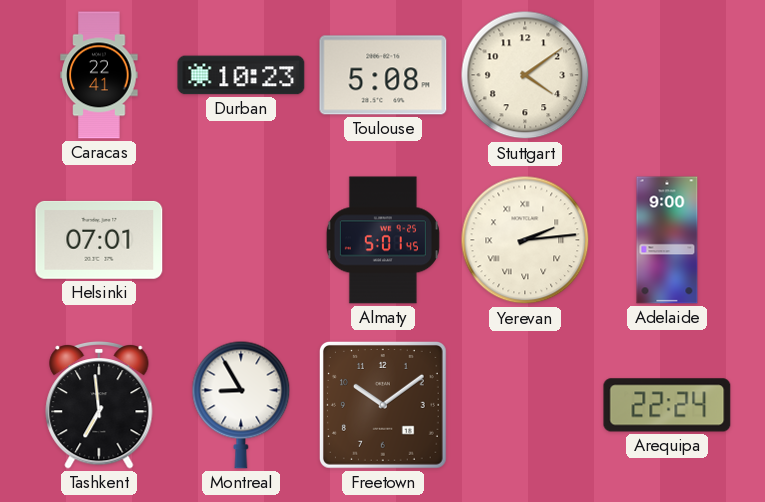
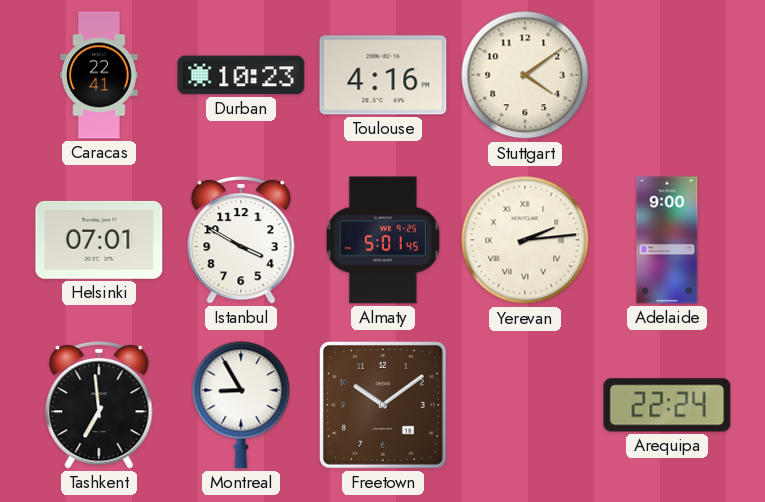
Toulouse: 5:08 -> 4:16
Istanbul: none -> 3:50
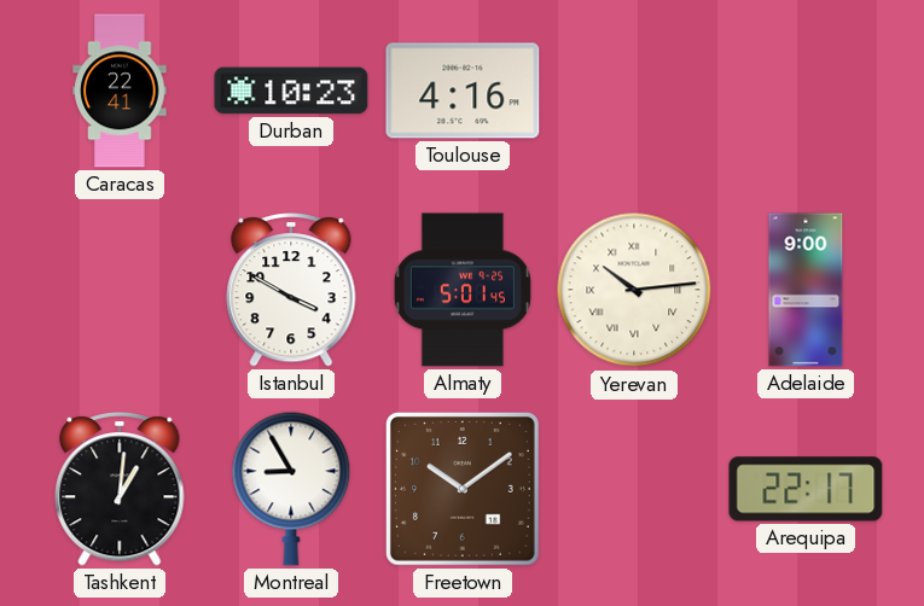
Stuttgart: 4:09 -> none
Helsinki: 07:01 -> none
Yerevan: 2:14 -> 10:14
Tashkent: 6:59 -> 1:01
Arequipa: 22:24 -> 22:17
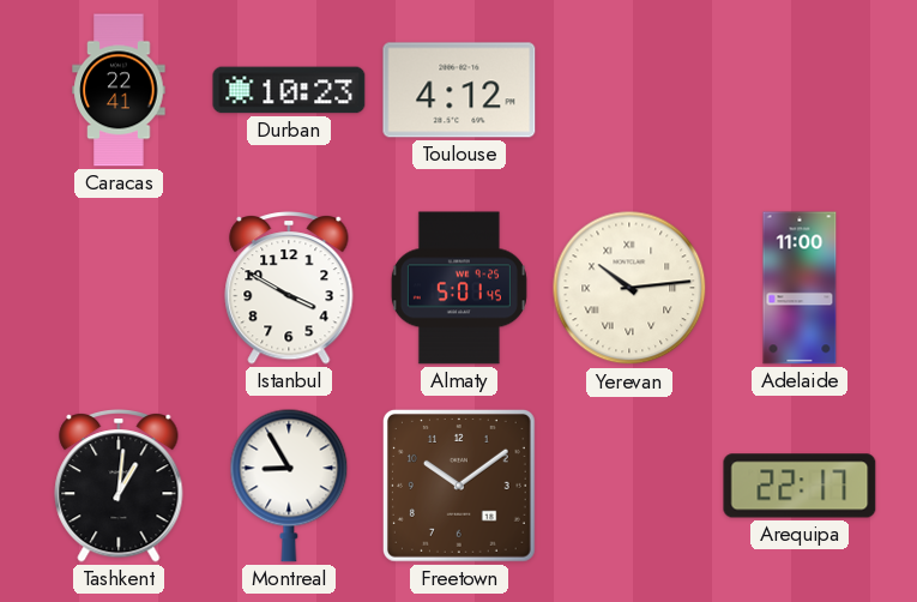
Toulouse: 4:16 -> 4:12
Adelaide: 9:00 -> 11:00
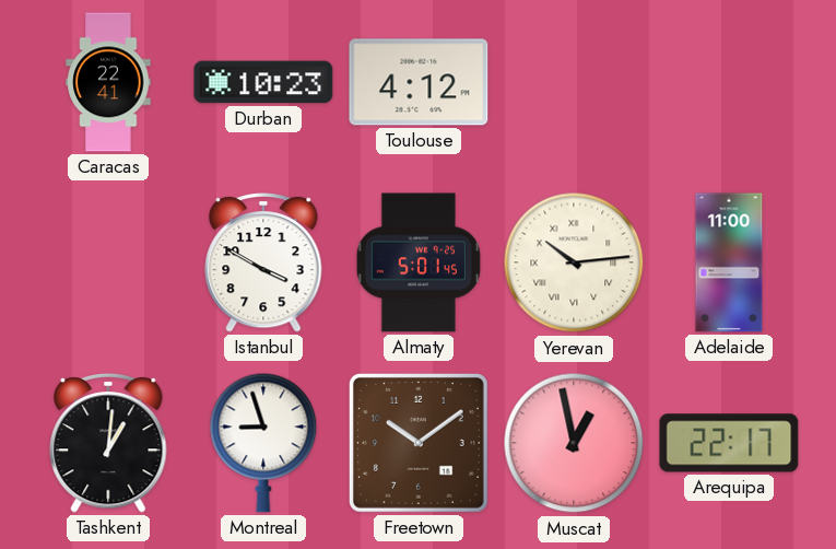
Montreal: 8:55 -> 8:57
Muscat: none -> 12:58
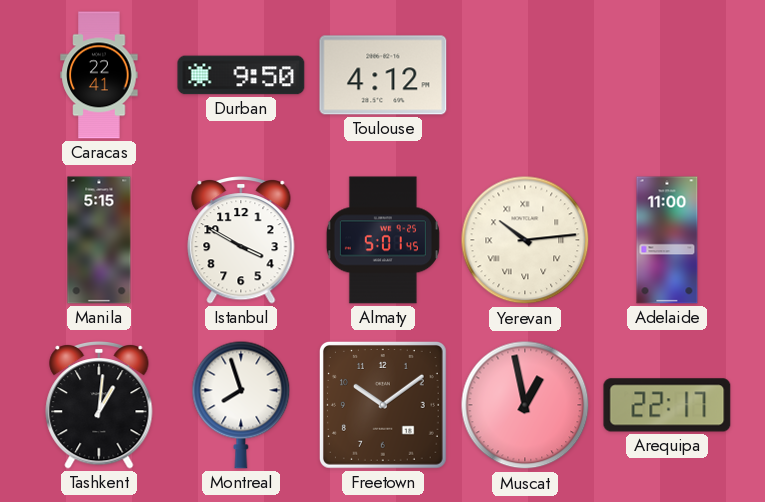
Durban: 10:23 -> 9:50
Manila: none -> 5:15
Montreal: 8:57 -> 7:57
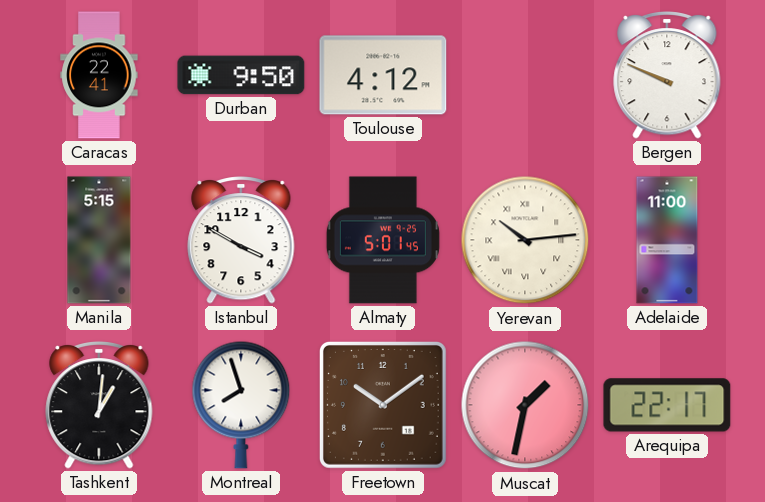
Bergen: none -> 9:49
Muscat: 12:58 -> 1:32
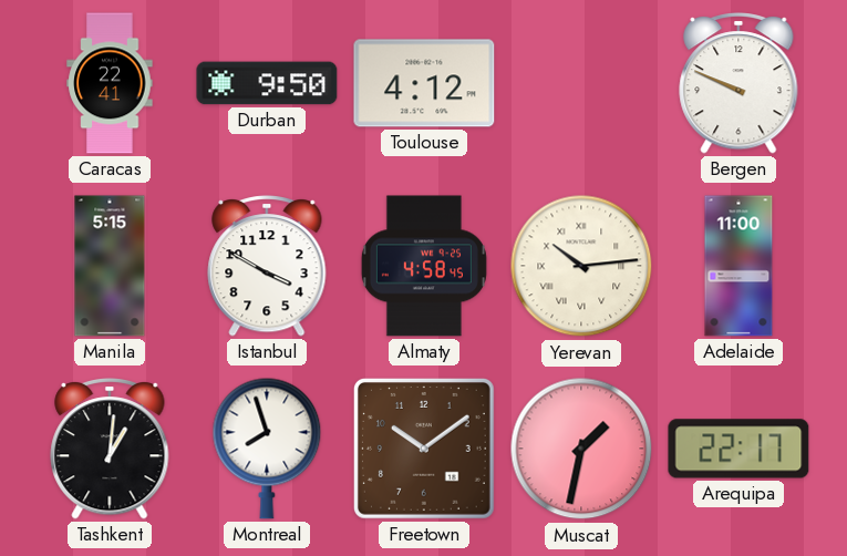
Almaty: 5:01 -> 4:58
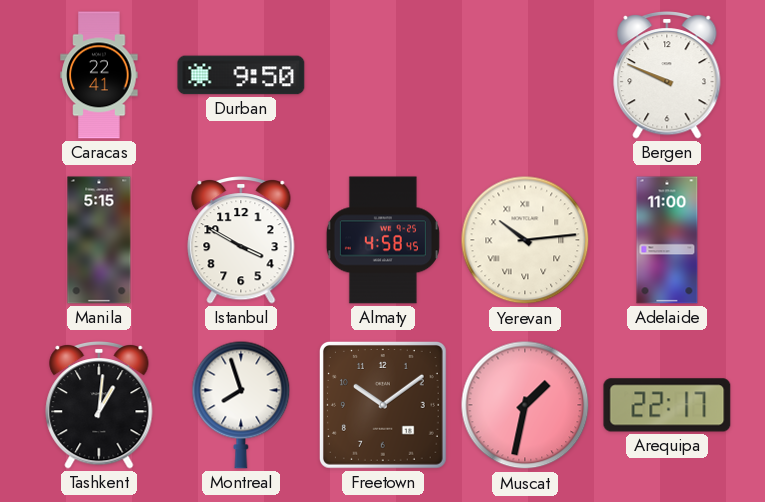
Toulouse: 4:12 -> none
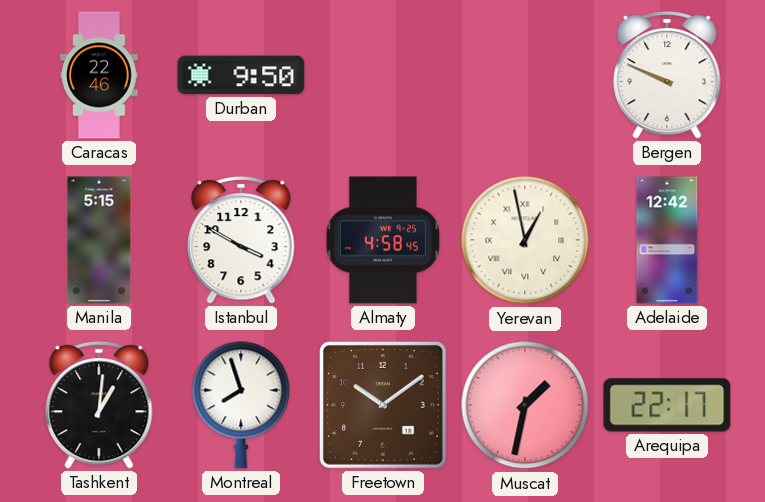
Caracas: 22:41 -> 22:46
Yerevan: 10:14 -> 12:58
Adelaide: 11:00 -> 12:42
